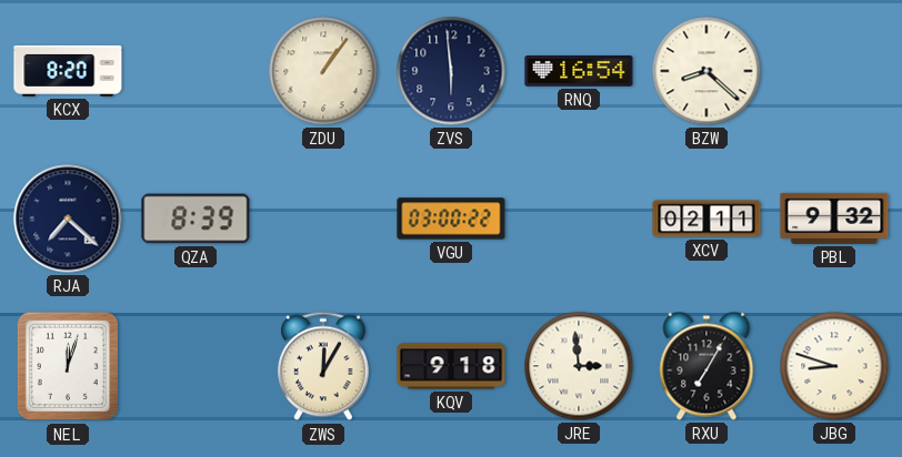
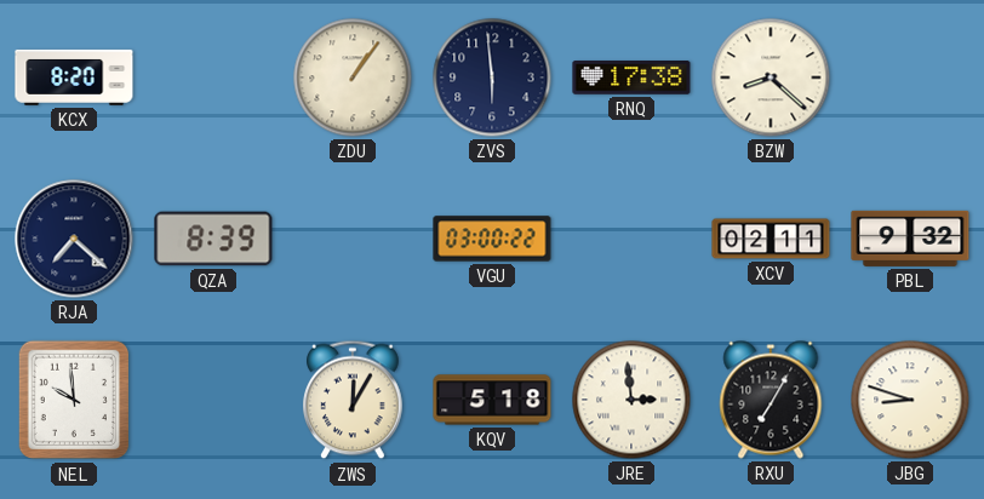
RNQ: 16:54 -> 17:38
NEL: 12:03 -> 9:59
KQV: 9:18 -> 5:18
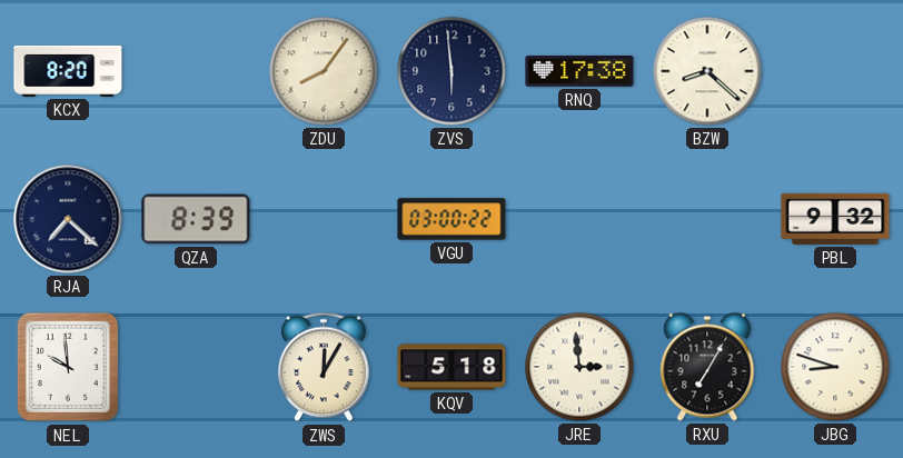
ZDU: 1:06 -> 8:06
XCV: 02:11 -> none
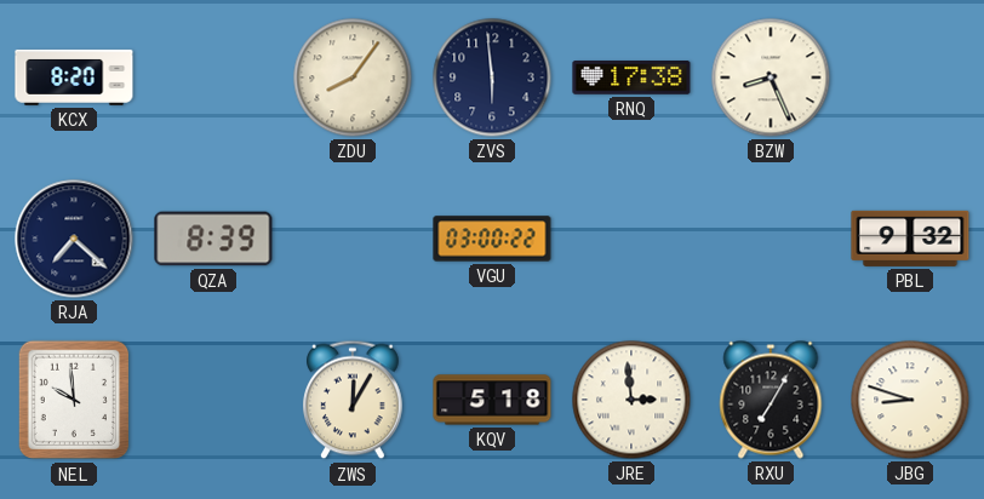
BZW: 8:22 -> 8:26
